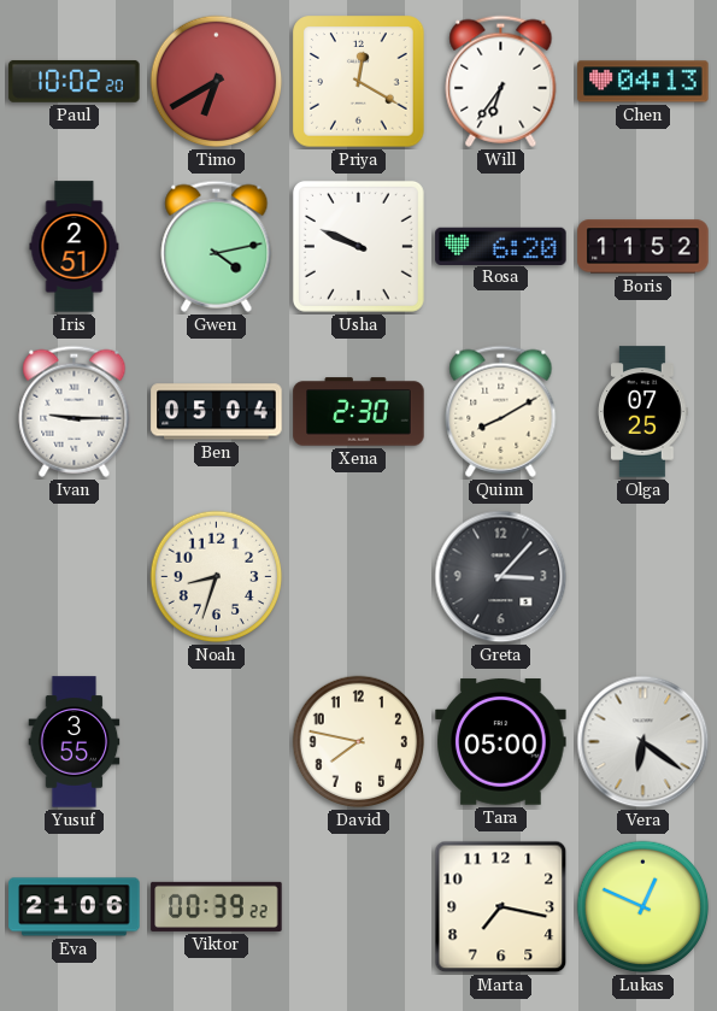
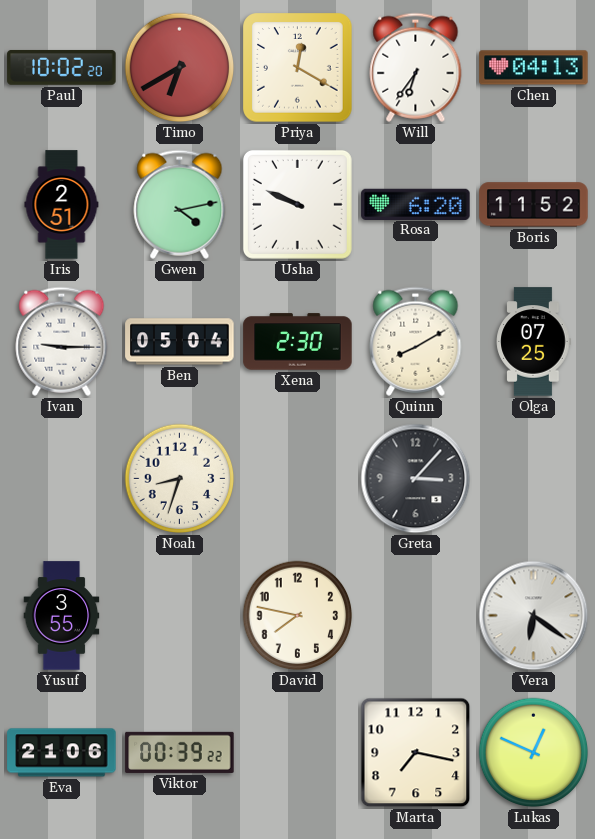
Tara: 05:00 -> none
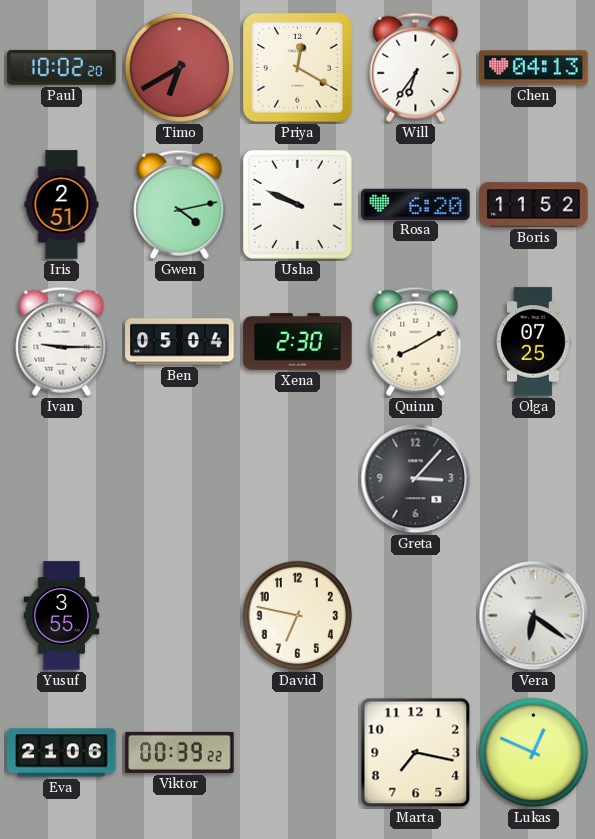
Noah: 8:33 -> none
David: 7:47 -> 6:47
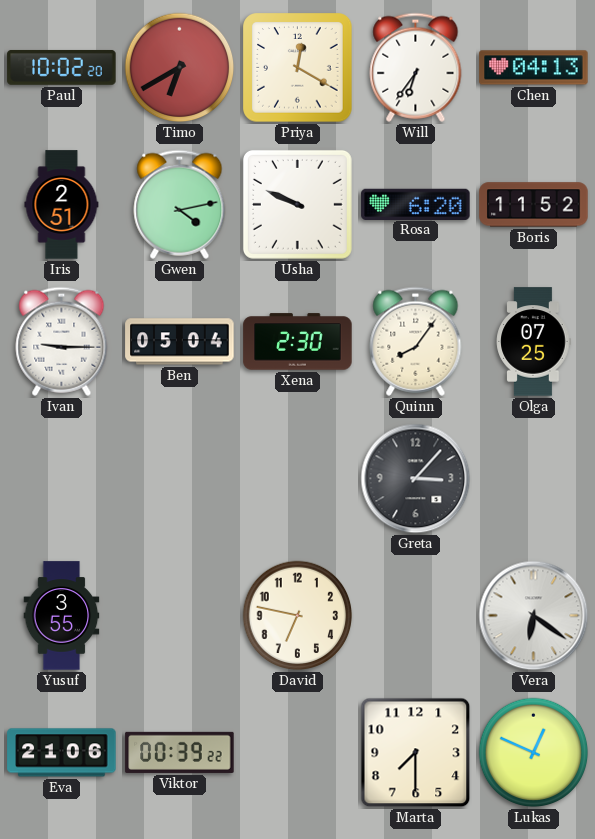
Quinn: 8:10 -> 8:06
Marta: 7:17 -> 7:30
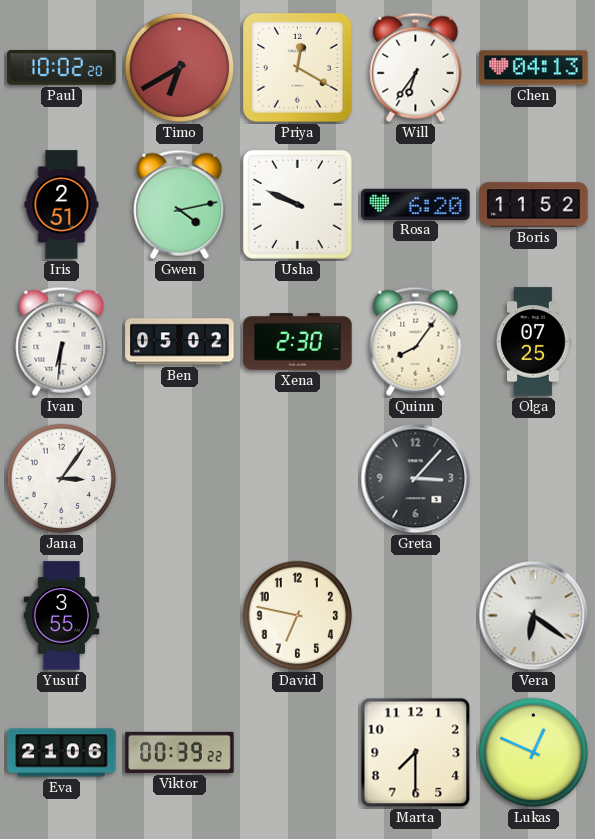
Ivan: 9:15 -> 6:31
Ben: 05:04 -> 05:02
Jana: none -> 3:06
